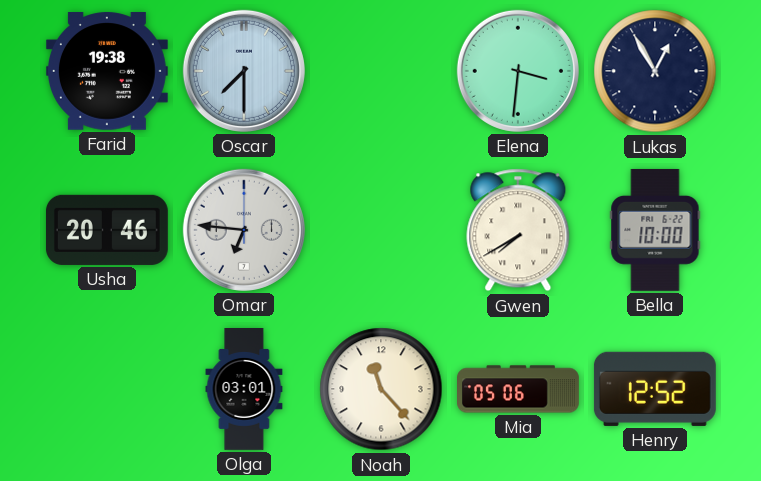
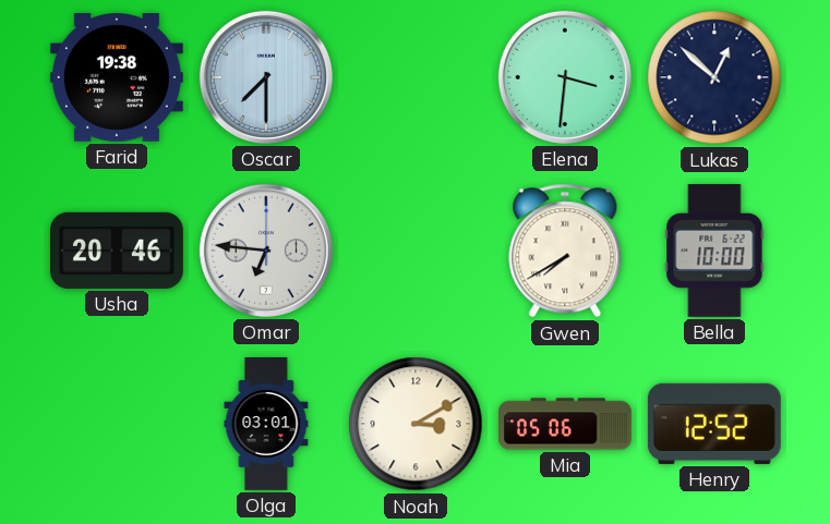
Lukas: 12:55 -> 12:52
Noah: 11:23 -> 3:10
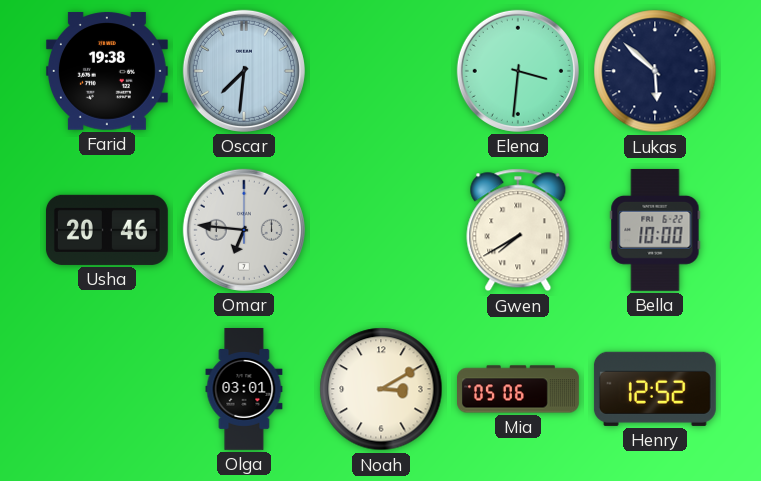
Oscar: 7:30 -> 7:31
Lukas: 12:52 -> 5:52
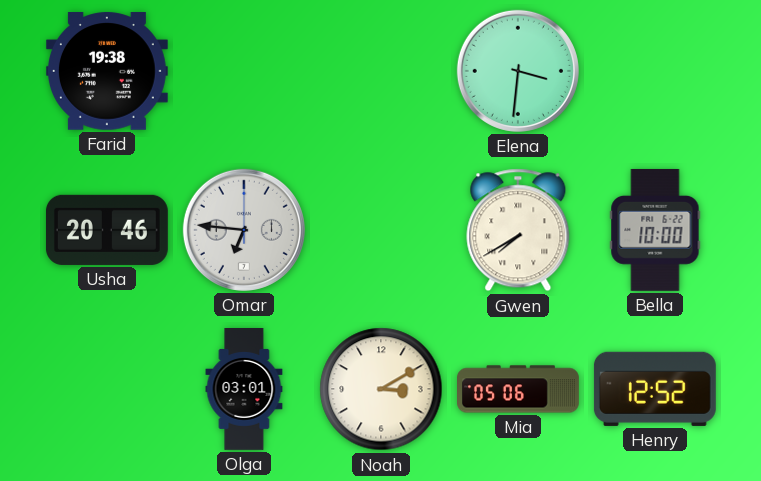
Oscar: 7:31 -> none
Lukas: 5:52 -> none
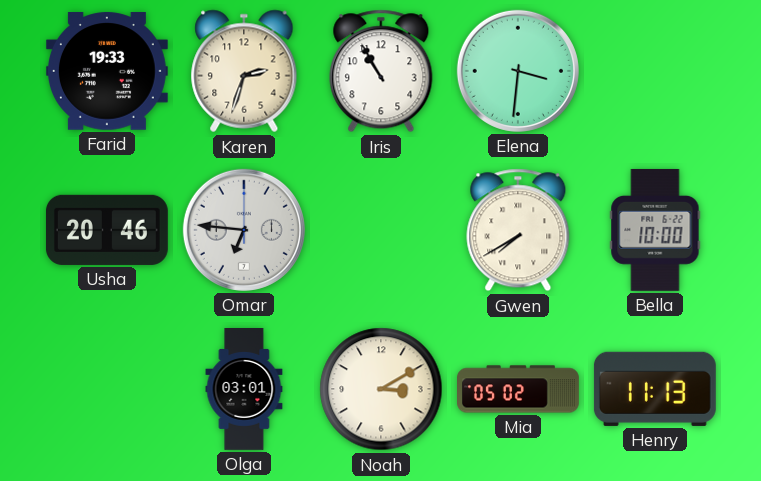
Farid: 19:38 -> 19:33
Karen: none -> 2:33
Iris: none -> 10:55
Mia: 05:06 -> 05:02
Henry: 12:52 -> 11:13
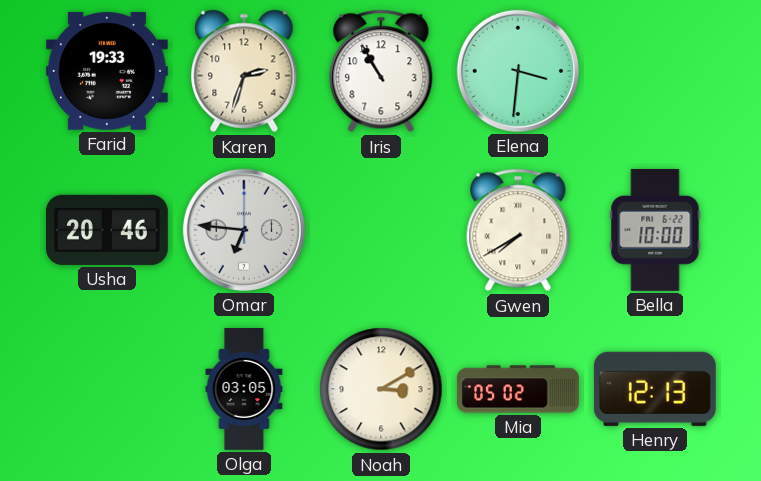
Olga: 03:01 -> 03:05
Henry: 11:13 -> 12:13
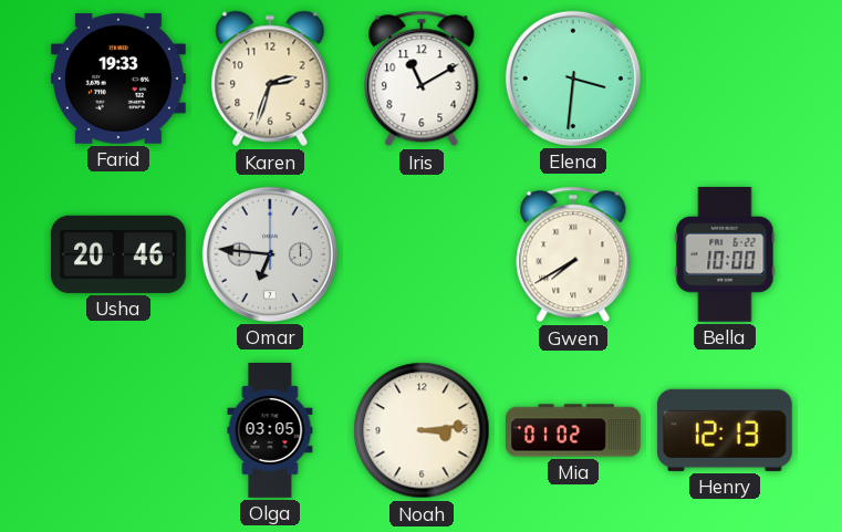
Iris: 10:55 -> 11:10
Noah: 3:10 -> 3:14
Mia: 05:02 -> 01:02
